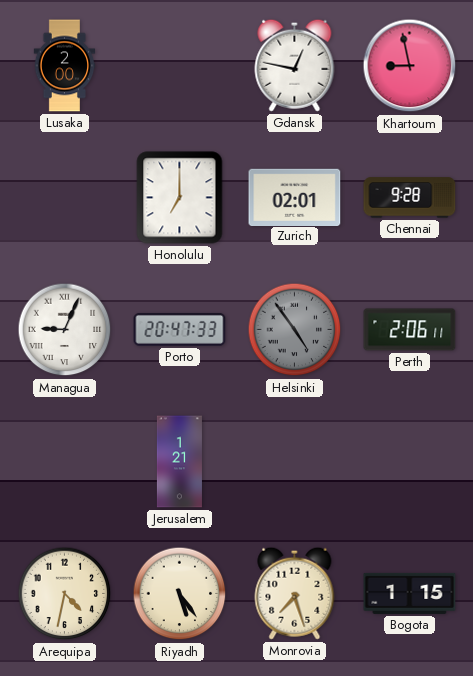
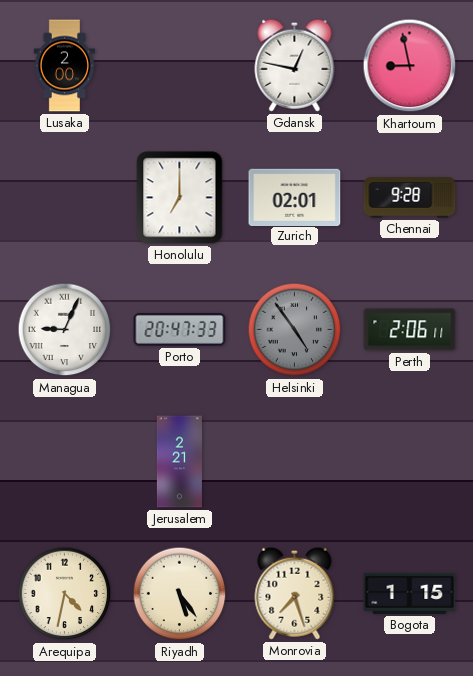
Jerusalem: 1:21 -> 2:21
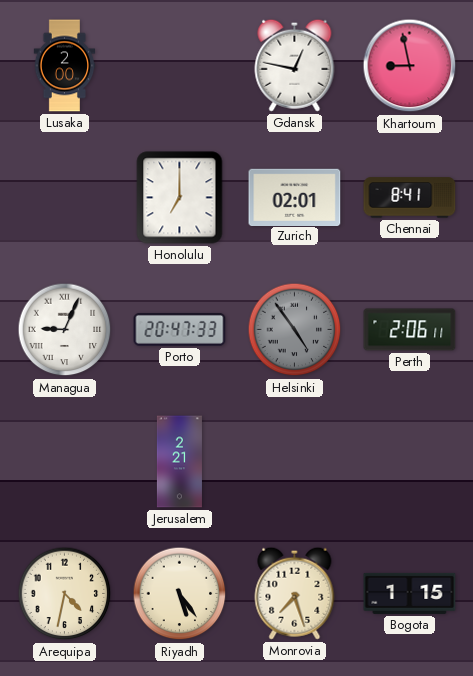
Chennai: 9:28 -> 8:41
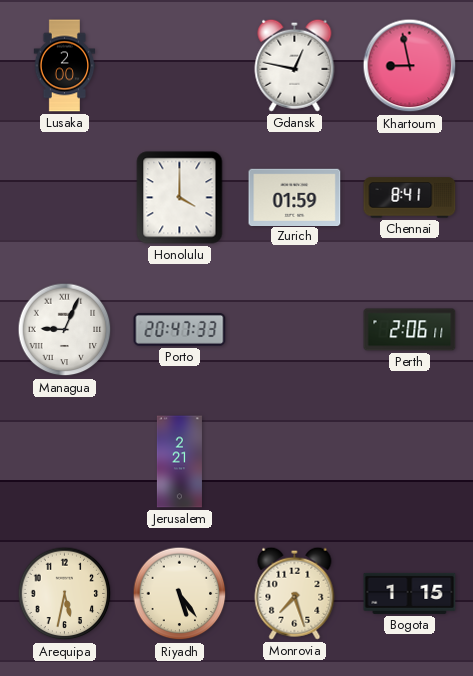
Honolulu: 7:00 -> 4:00
Zurich: 02:01 -> 01:59
Helsinki: 4:54 -> none
Arequipa: 4:32 -> 5:32
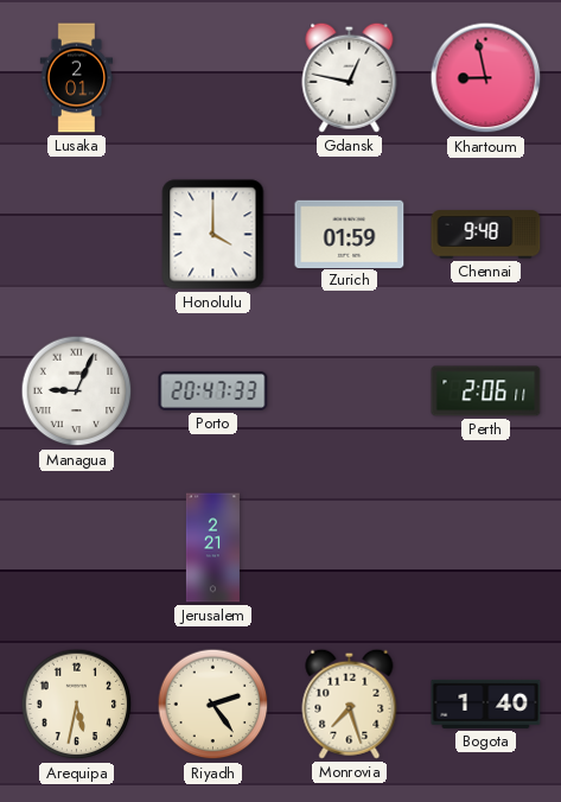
Lusaka: 2:00 -> 2:01
Chennai: 8:41 -> 9:48
Riyadh: 5:24 -> 2:24
Bogota: 1:15 -> 1:40
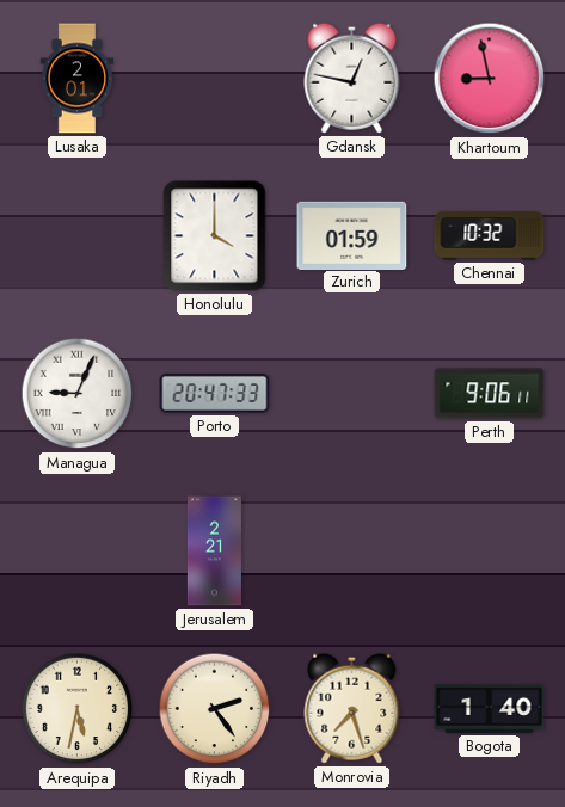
Chennai: 9:48 -> 10:32
Perth: 2:06 -> 9:06
